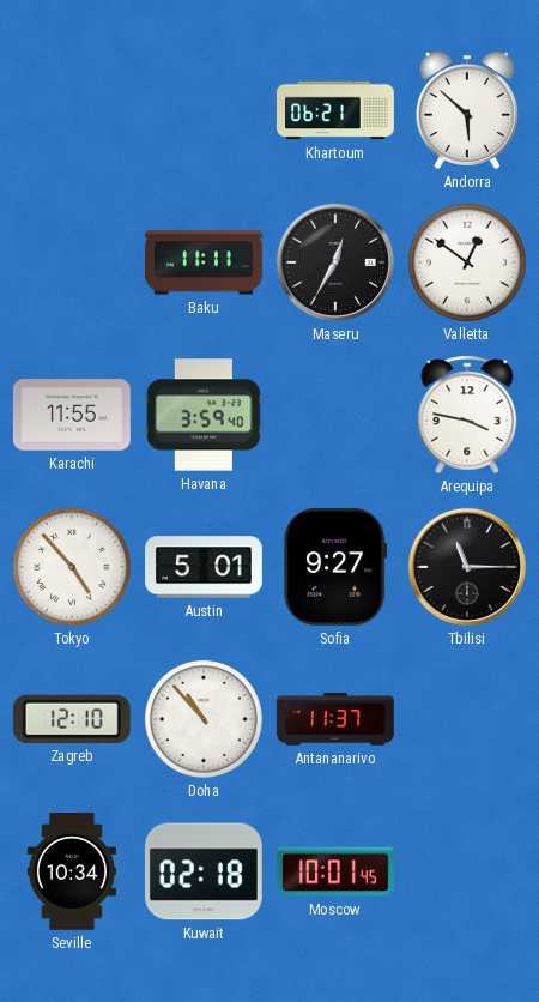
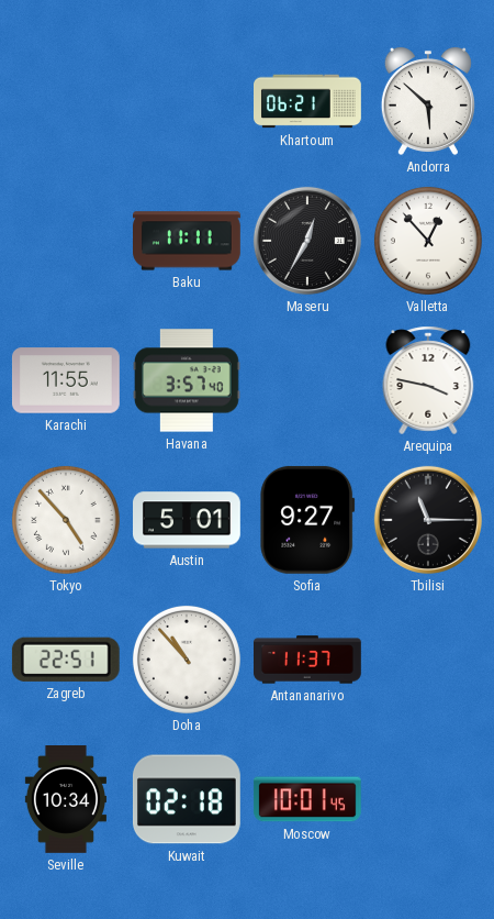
Valletta: 12:51 -> 12:53
Havana: 3:59 -> 3:57
Zagreb: 12:10 -> 22:51
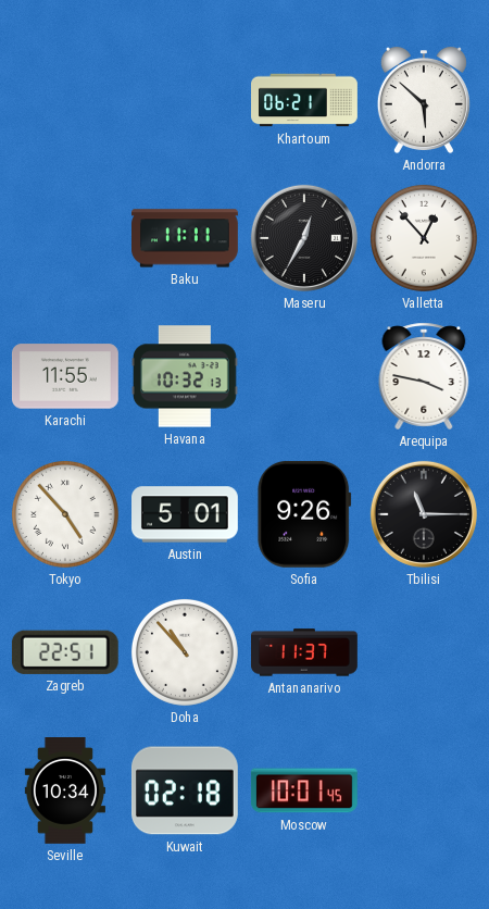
Havana: 3:57 -> 10:32
Sofia: 9:27 -> 9:26
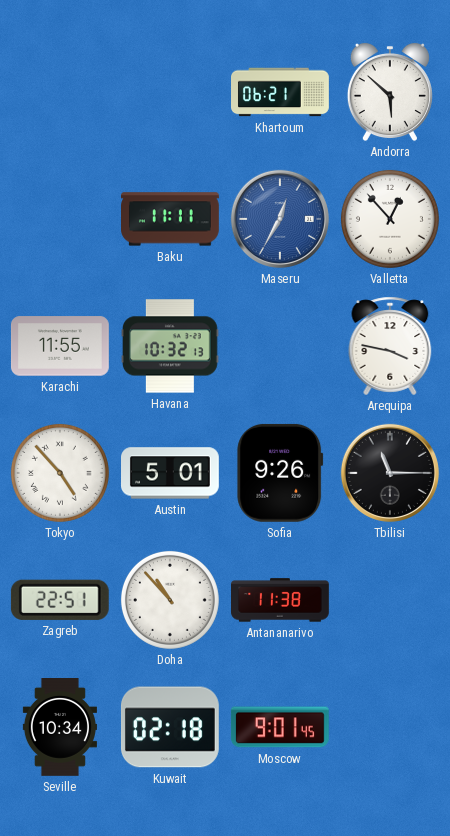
Maseru dial: black -> blue
Antananarivo: 11:37 -> 11:38
Moscow: 10:01 -> 9:01
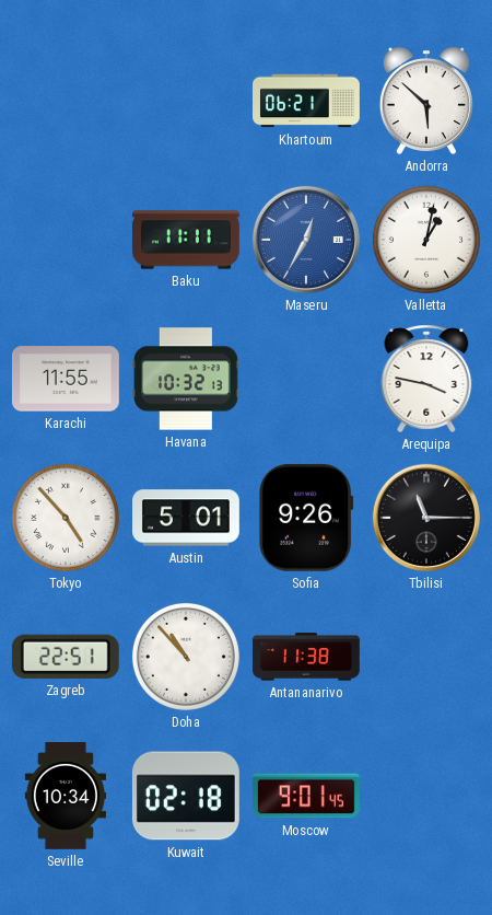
Valletta: 12:53 -> 1:02
